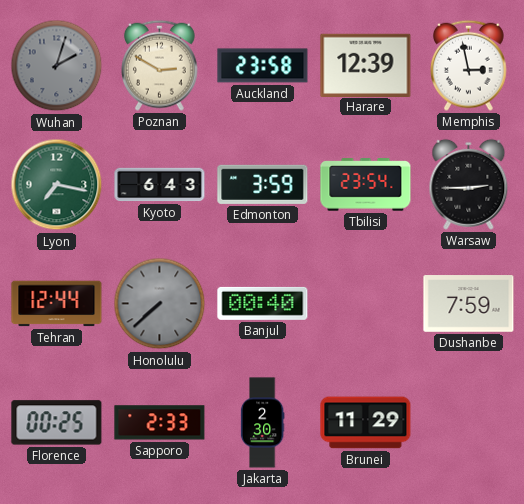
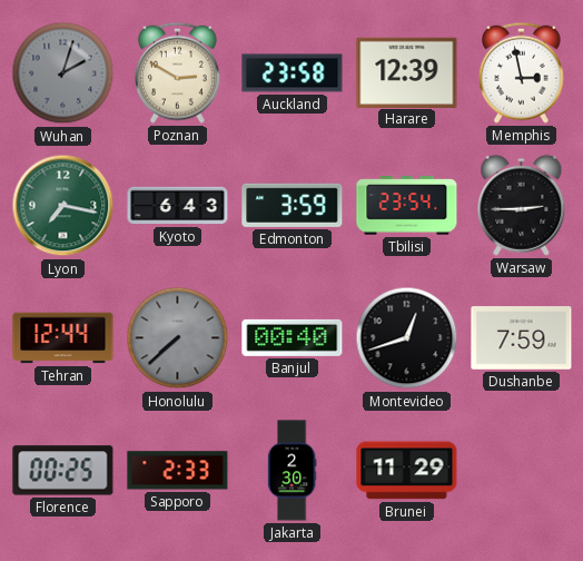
Montevideo: none -> 12:42
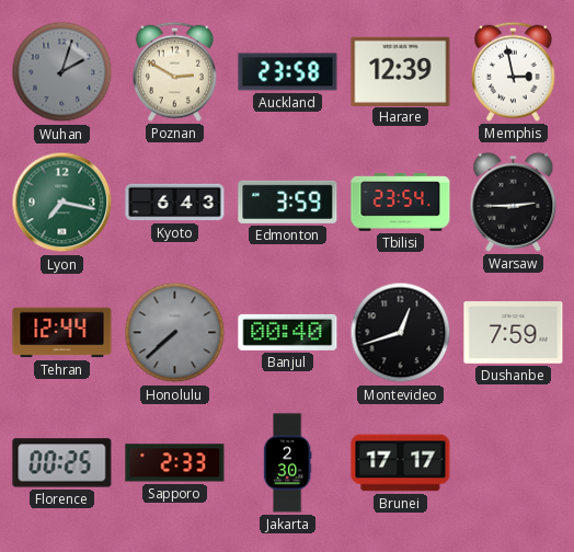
Brunei: 11:29 -> 17:17
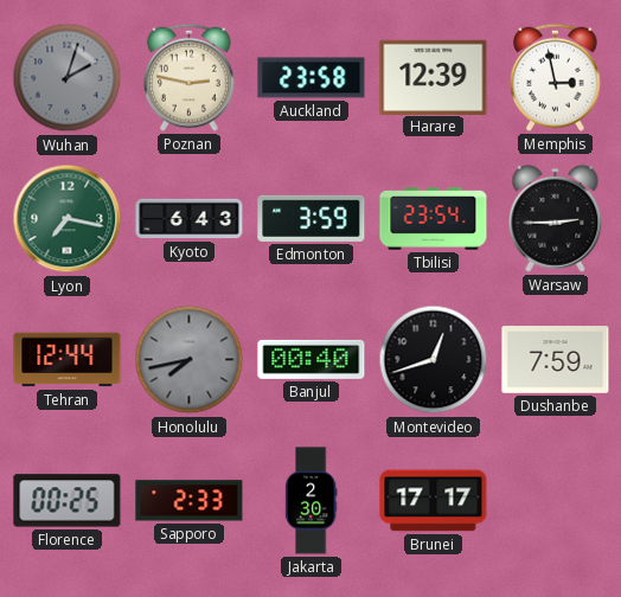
Poznan: 2:50 -> 2:47
Honolulu: 7:38 -> 7:43
